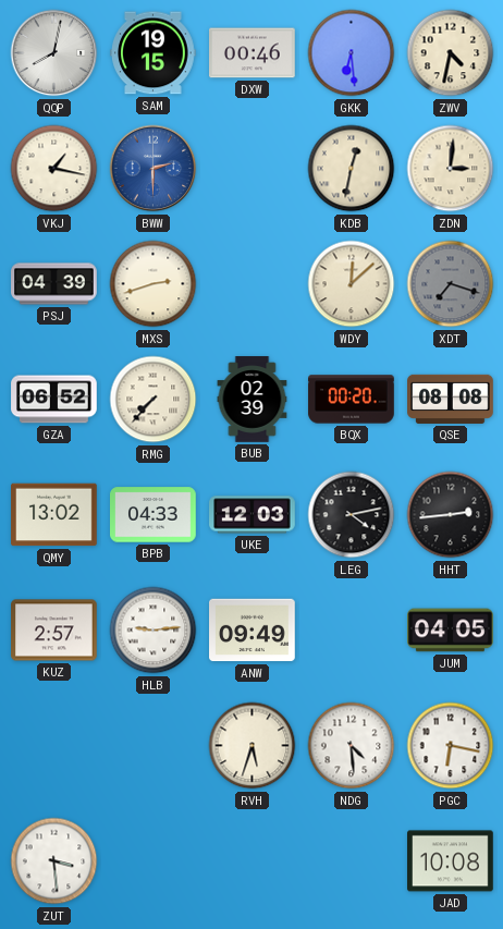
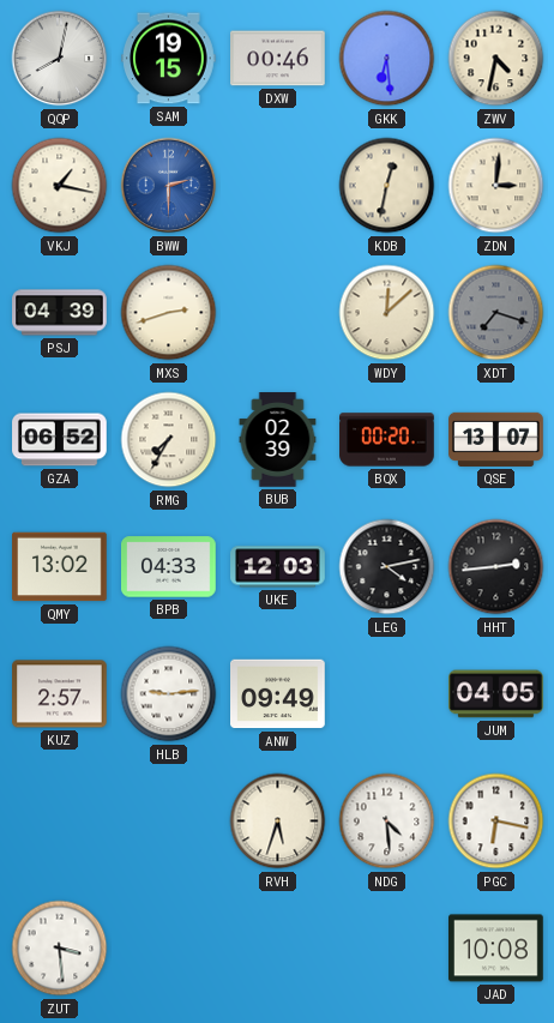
RMG: 7:37 -> 7:35
QSE: 08:08 -> 13:07
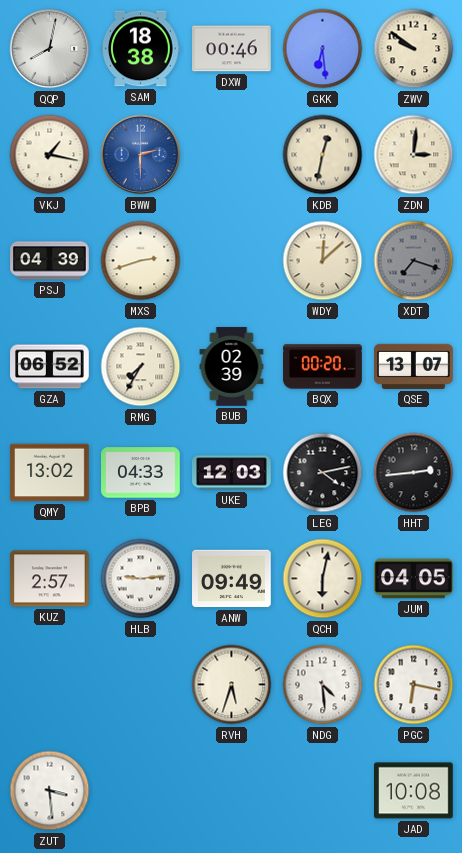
SAM: 19:15 -> 18:38
ZWV: 4:32 -> 9:51
QCH: none -> 6:02
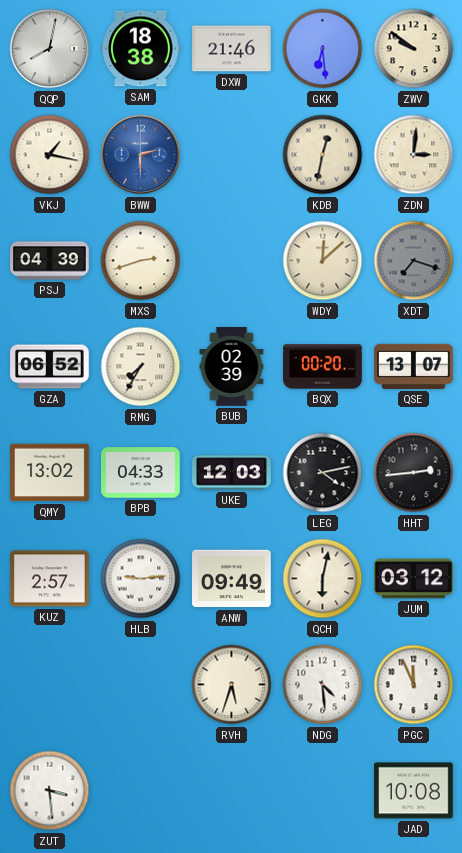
DXW: 00:46 -> 21:46
JUM: 04:05 -> 03:12
PGC: 6:17 -> 11:56
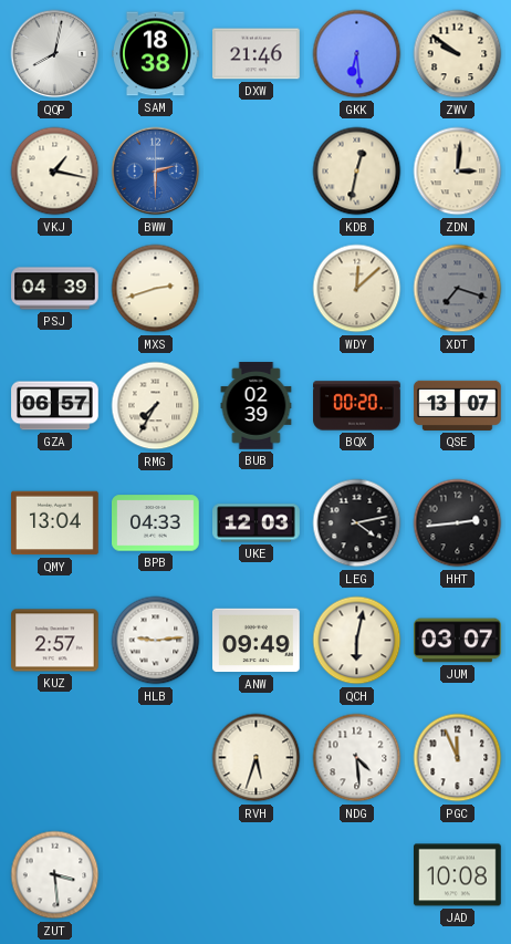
GZA: 06:52 -> 06:57
QMY: 13:02 -> 13:04
JUM: 03:12 -> 03:07
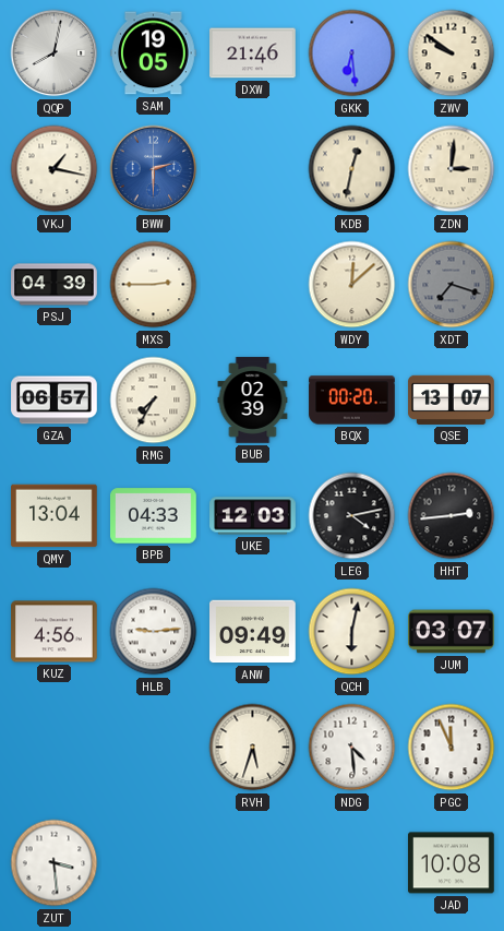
SAM: 18:38 -> 19:05
MXS: 2:42 -> 2:45
KUZ: 2:57 -> 4:56
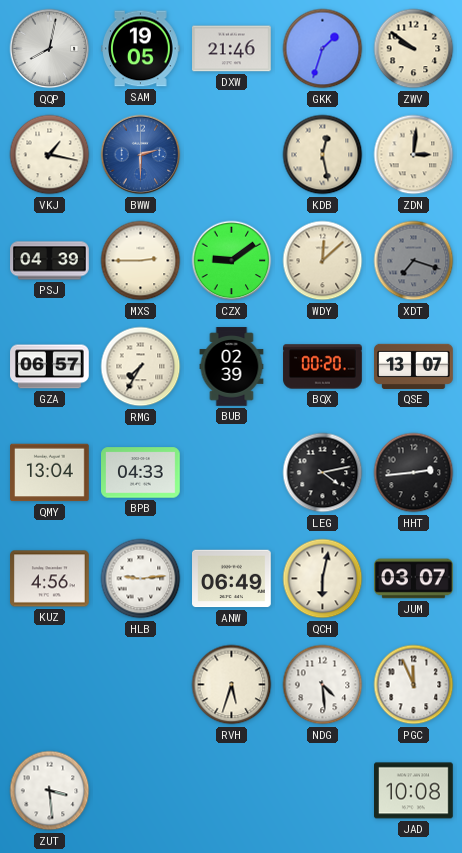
GKK: 6:29 -> 1:33
KDB: 12:32 -> 12:28
CZX: none -> 9:09
UKE: 12:03 -> none
ANW: 09:49 -> 06:49
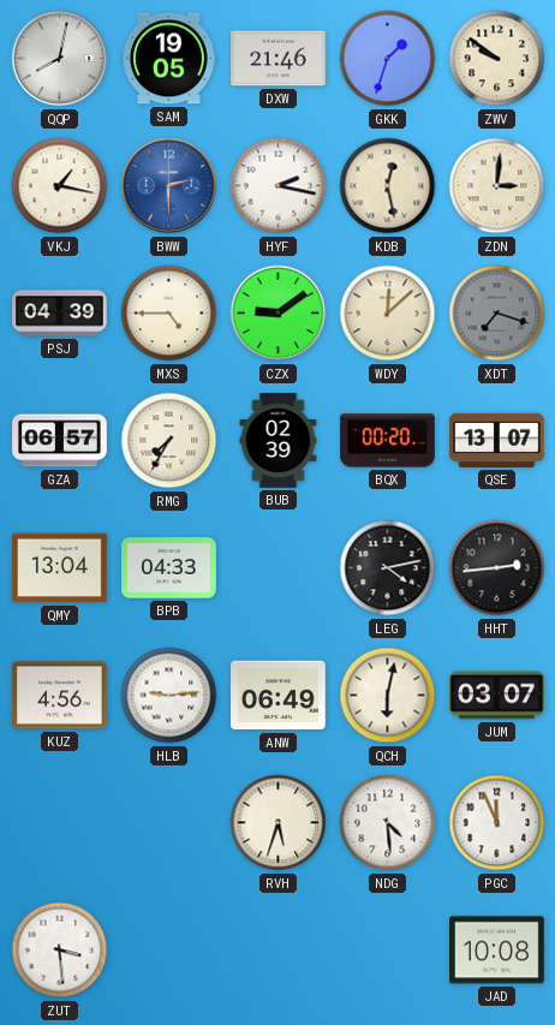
HYF: none -> 2:17
MXS: 2:45 -> 4:45
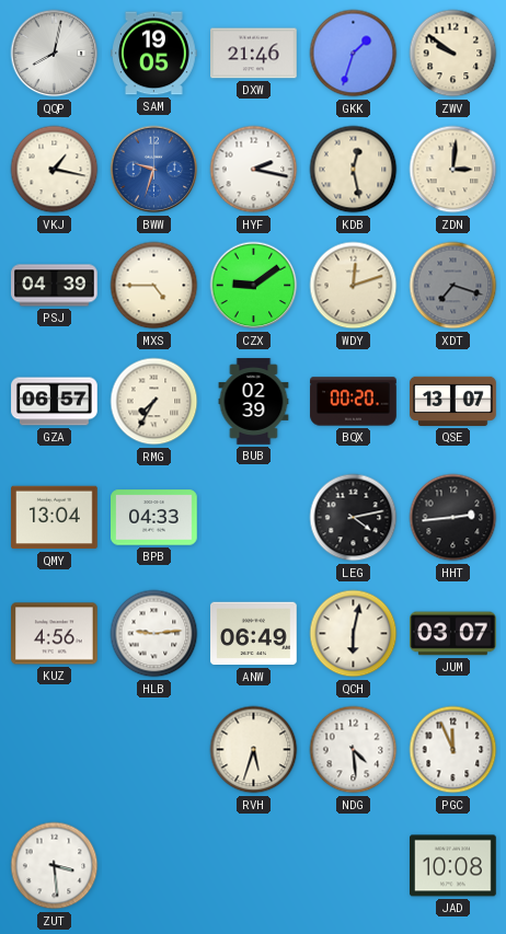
BWW: 2:30 -> 9:33
WDY: 12:08 -> 12:12
